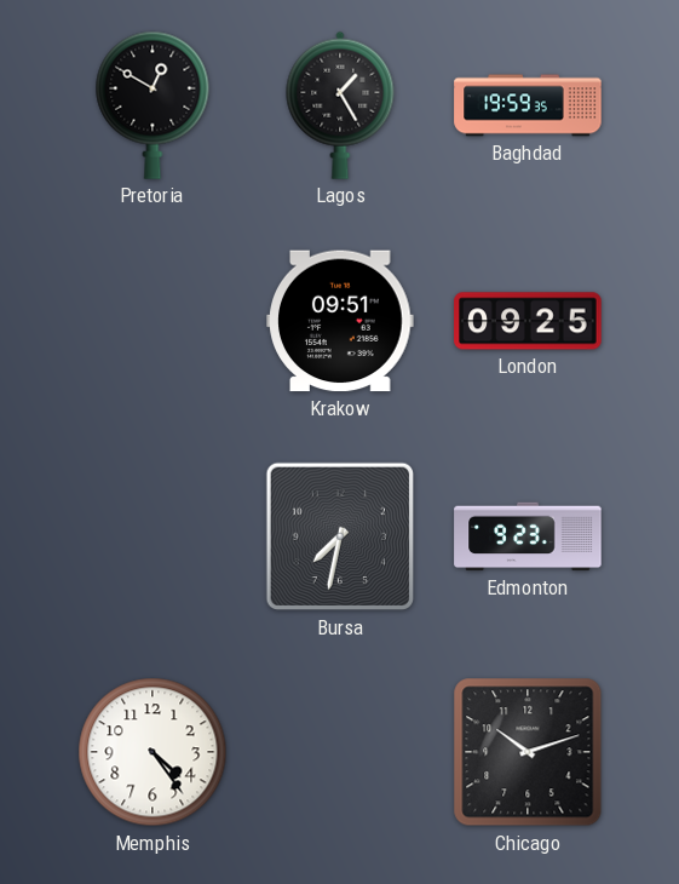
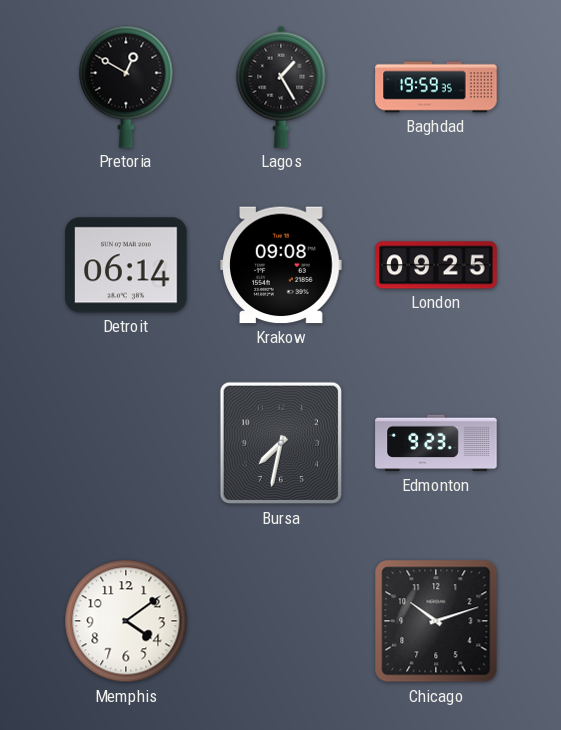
Detroit: none -> 06:14
Krakow: 09:51 -> 09:08
Memphis: 4:24 -> 4:09
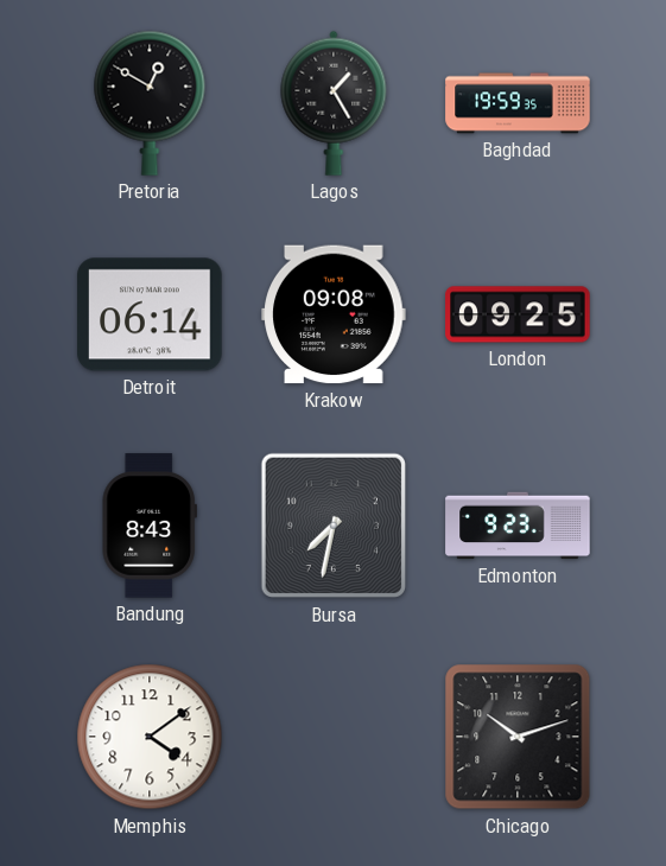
Bandung: none -> 8:43
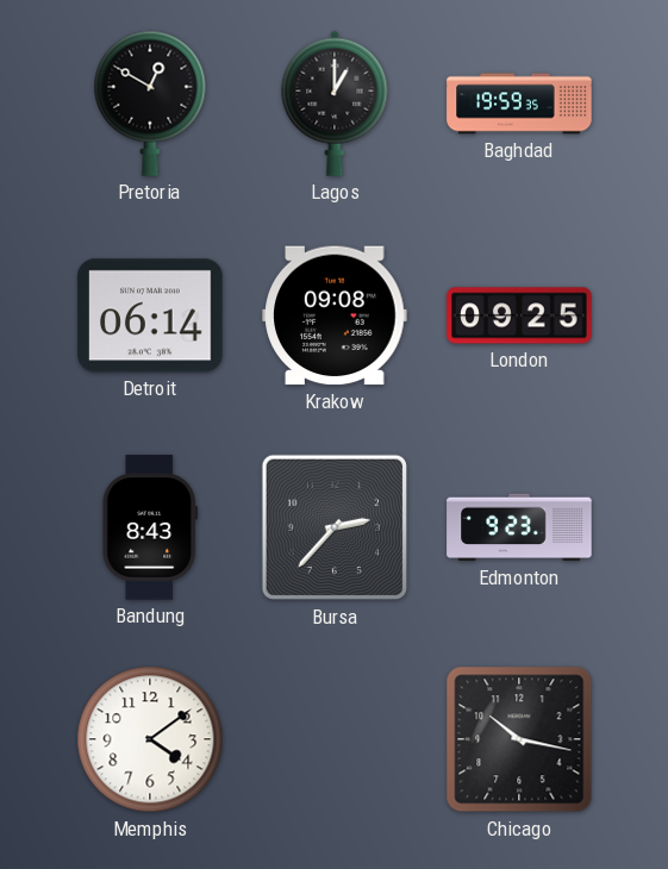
Lagos: 1:25 -> 1:00
Bursa: 7:32 -> 2:37
Chicago: 10:12 -> 10:17
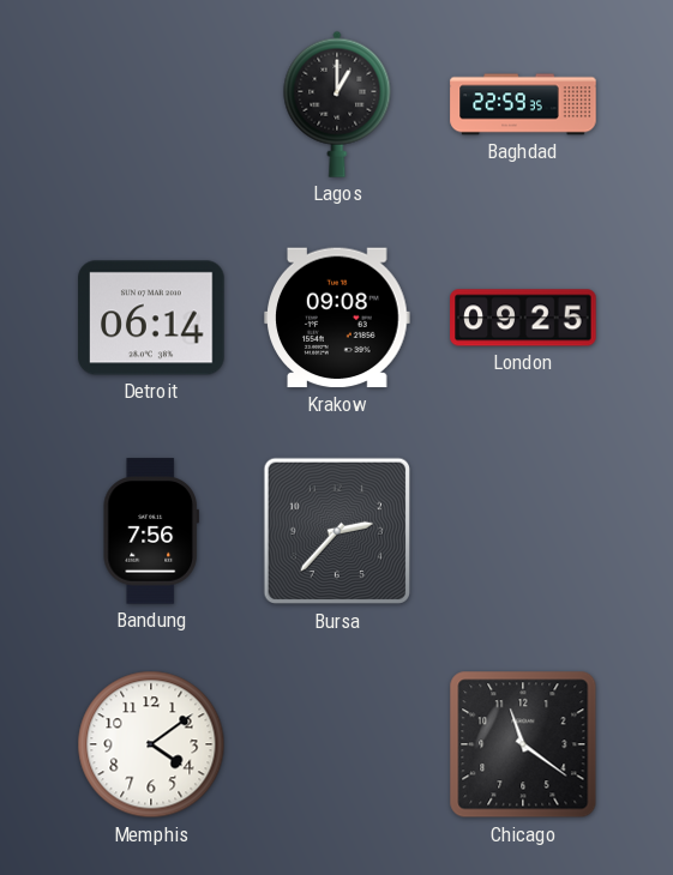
Pretoria: 12:50 -> none
Baghdad: 19:59 -> 22:59
Bandung: 8:43 -> 7:56
Edmonton: 9:23 -> none
Chicago: 10:17 -> 11:21
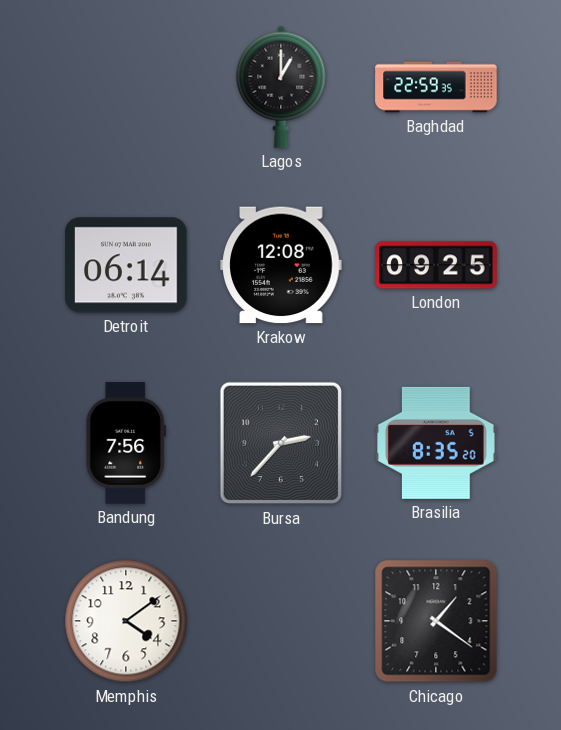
Krakow: 09:08 -> 12:08
Brasilia: none -> 8:35
Chicago: 11:21 -> 1:21
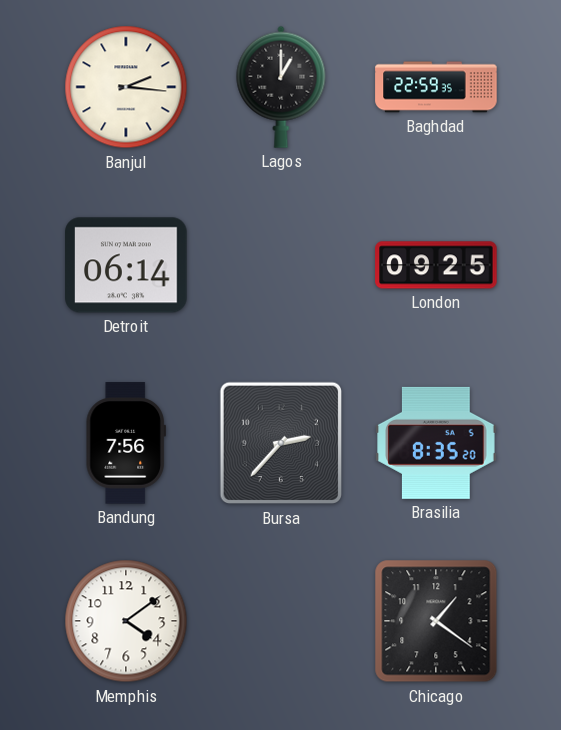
Banjul: none -> 2:16
Krakow: 12:08 -> none
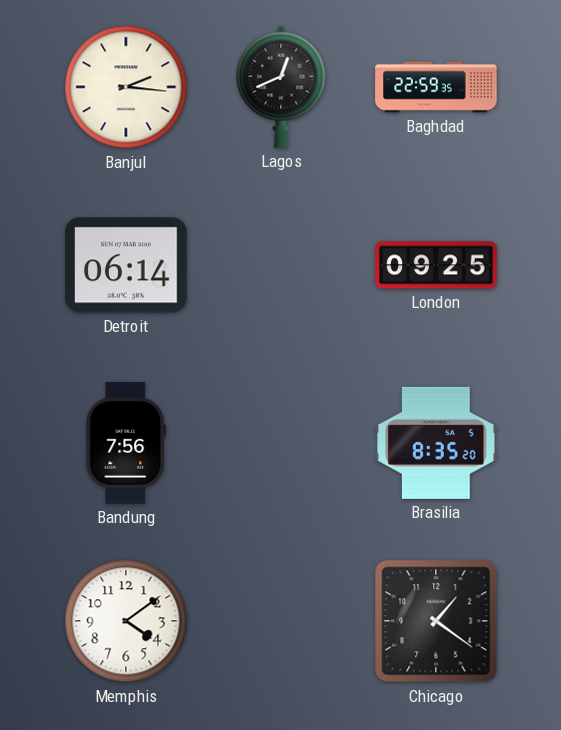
Lagos: 1:00 -> 12:41
Bursa: 2:37 -> none
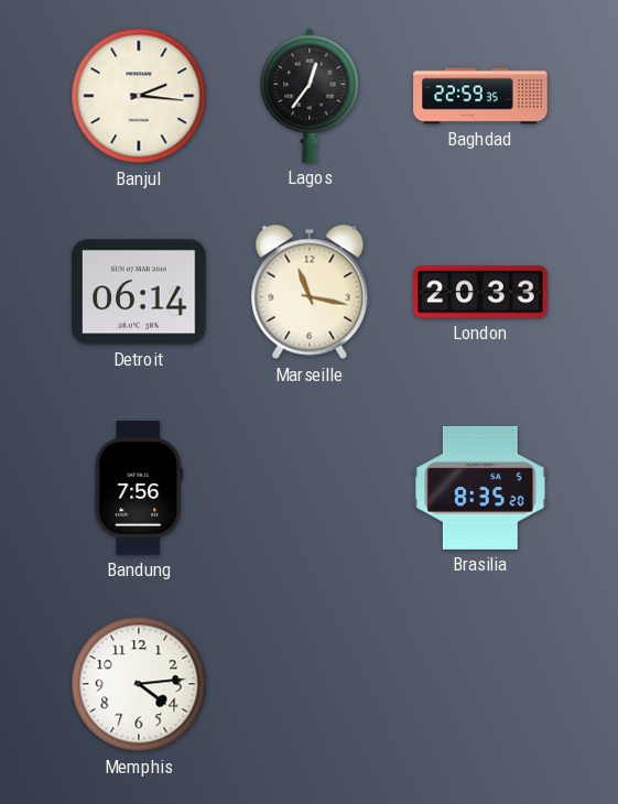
Lagos: 12:41 -> 12:36
Marseille: none -> 11:17
London: 09:25 -> 20:33
Memphis: 4:09 -> 4:14
Chicago: 1:21 -> none
